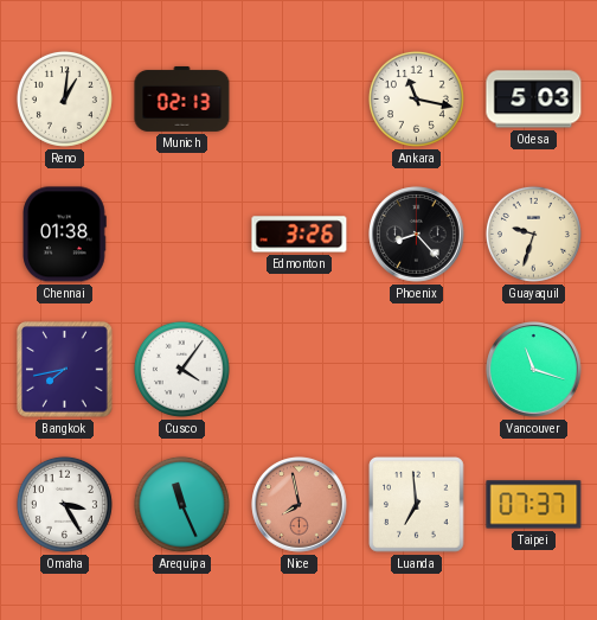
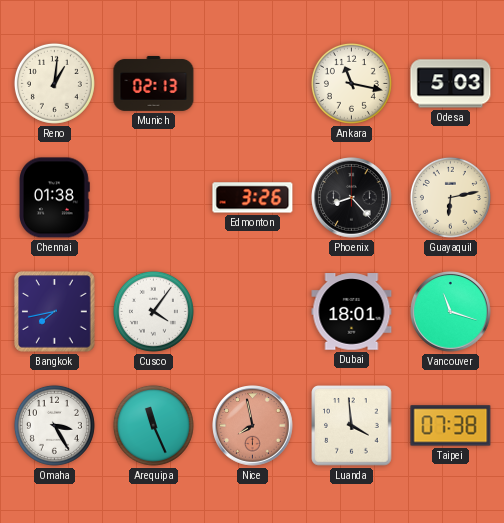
Guayaquil: 9:33 -> 6:13
Dubai: none -> 18:01
Luanda: 6:59 -> 3:59
Taipei: 07:37 -> 07:38
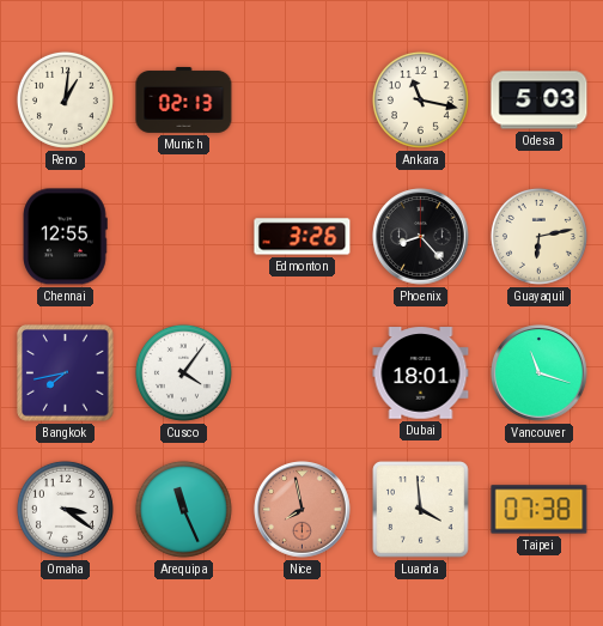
Chennai: 01:38 -> 12:55
Omaha: 3:25 -> 3:21
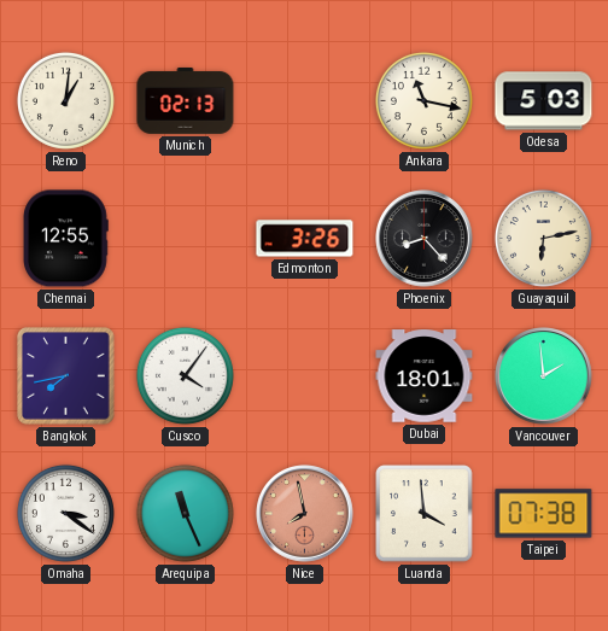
Vancouver: 11:18 -> 1:59
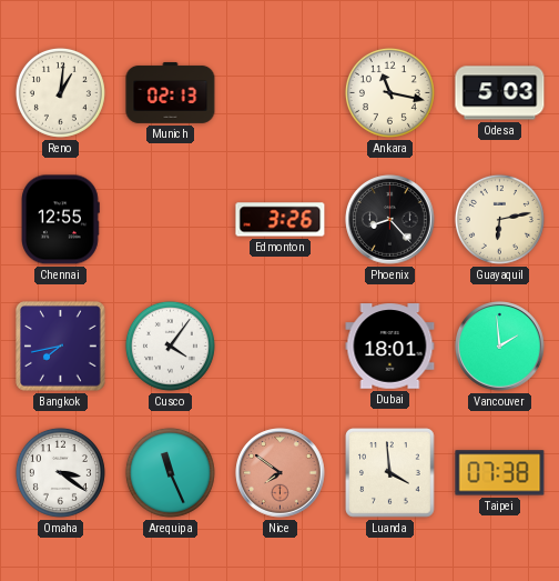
Nice: 7:58 -> 7:51
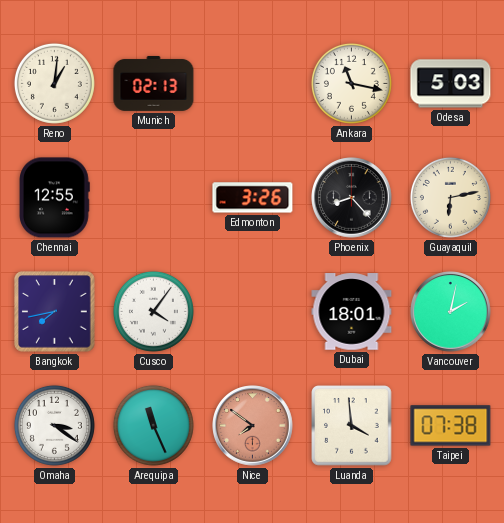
Vancouver: 1:59 -> 2:02
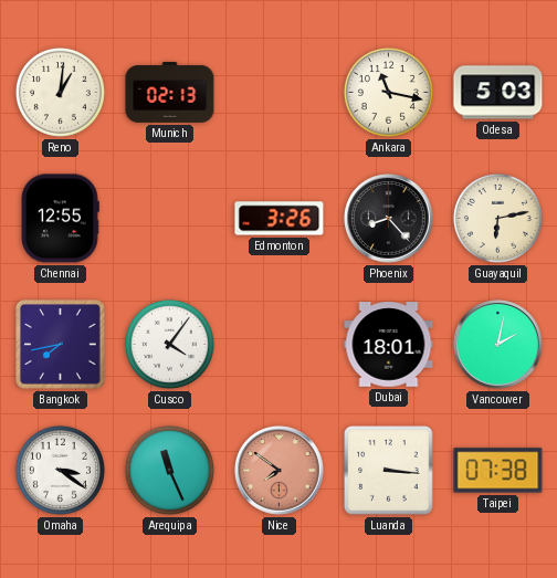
Luanda: 3:59 -> 3:16
